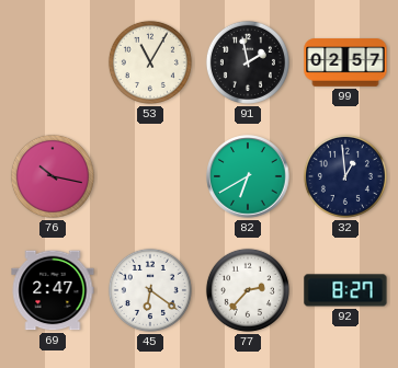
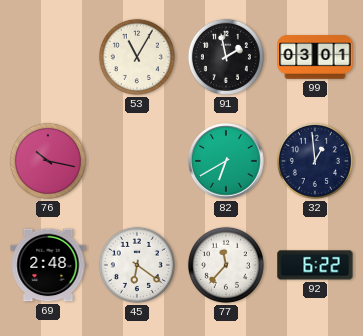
99: 02:57 -> 03:01
69: 2:47 -> 2:48
77: 2:37 -> 11:37
92: 8:27 -> 6:22
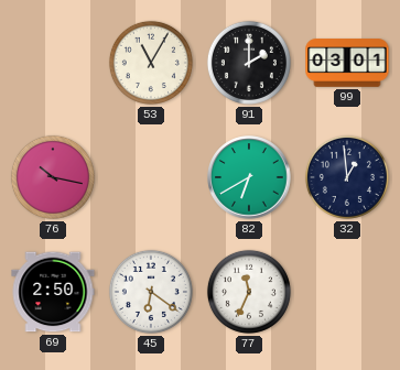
91: 1:58 -> 2:00
69: 2:48 -> 2:50
77: 11:37 -> 11:34
92: 6:22 -> none
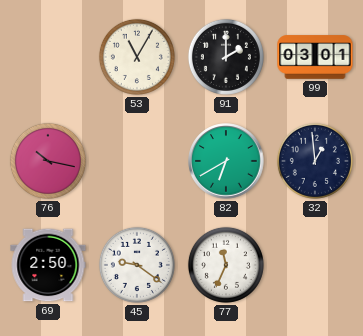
45: 6:21 -> 9:21
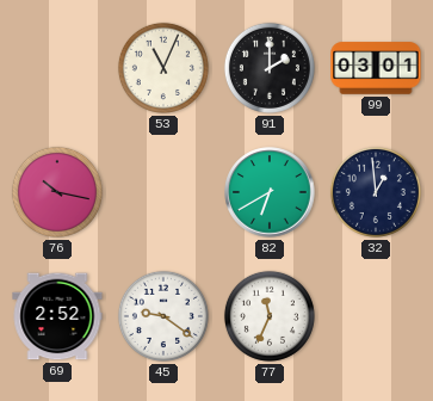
53: 11:05 -> 11:04
69: 2:50 -> 2:52
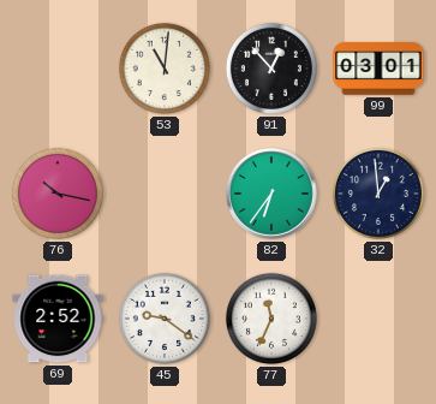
53: 11:04 -> 11:01
91: 2:00 -> 12:53
82: 6:40 -> 6:36
